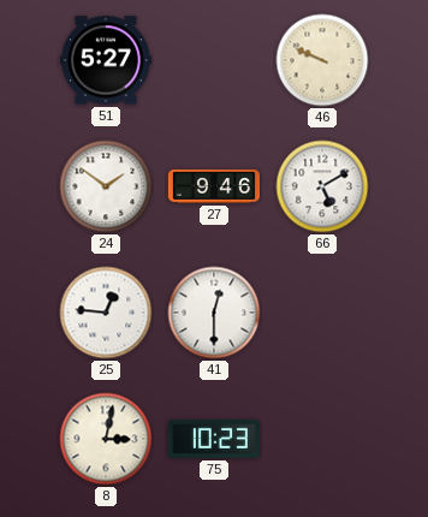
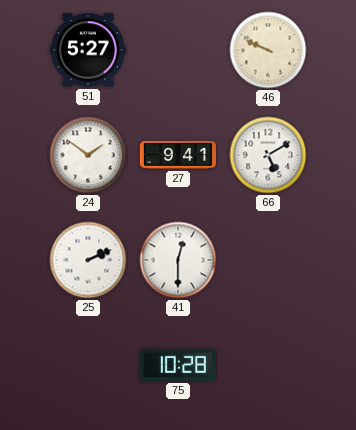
27: 9:46 -> 9:41
25: 12:46 -> 2:11
8: 3:02 -> none
75: 10:23 -> 10:28
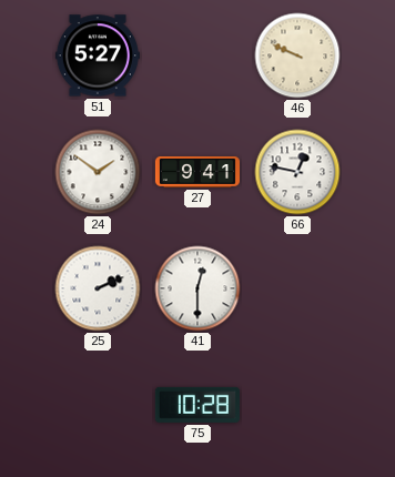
66: 5:10 -> 12:47
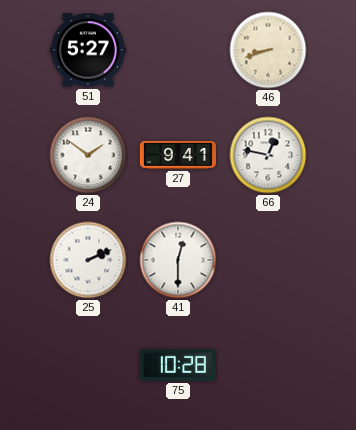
46: 9:49 -> 8:42
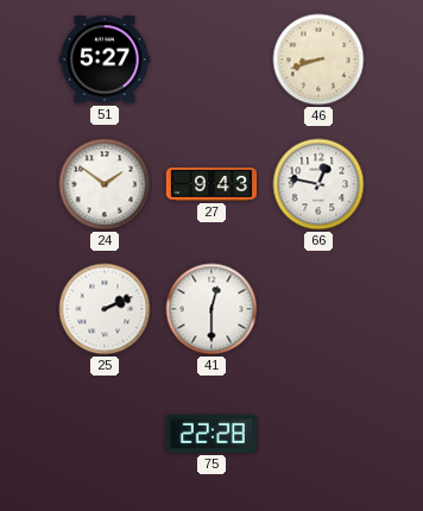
27: 9:41 -> 9:43
75: 10:28 -> 22:28
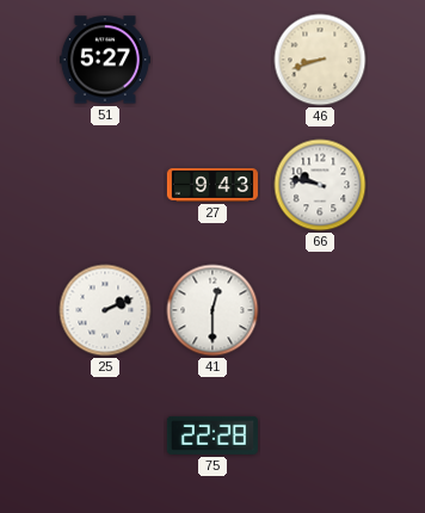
24: 1:51 -> none
66: 12:47 -> 9:47
